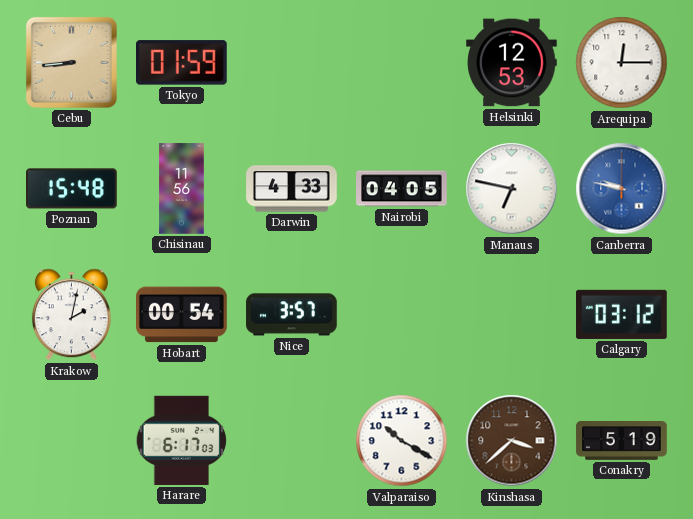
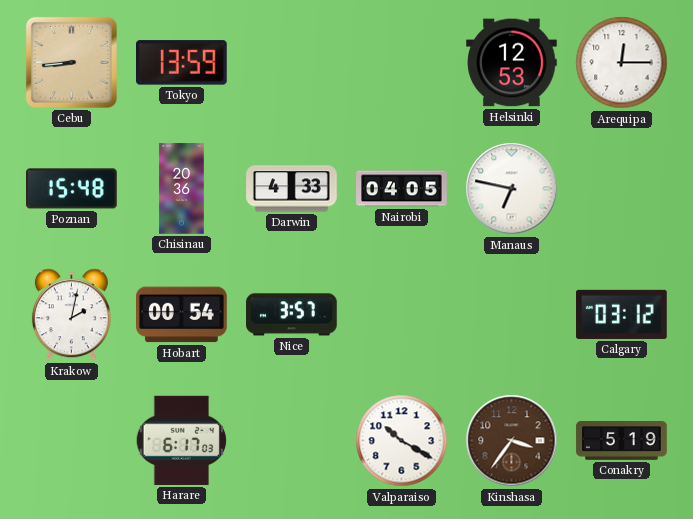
Tokyo: 01:59 -> 13:59
Chisinau: 11:56 -> 20:36
Canberra: 9:47 -> none
Kinshasa: 3:38 -> 3:36
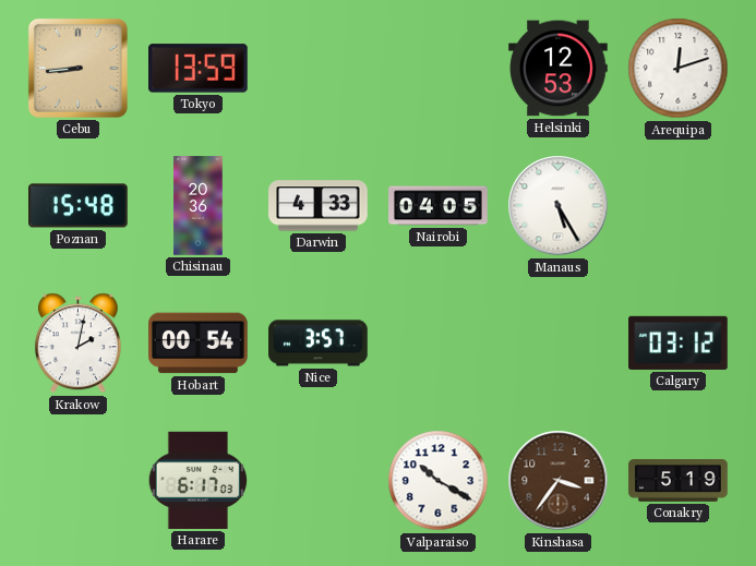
Arequipa: 12:15 -> 12:12
Manaus: 6:47 -> 5:25
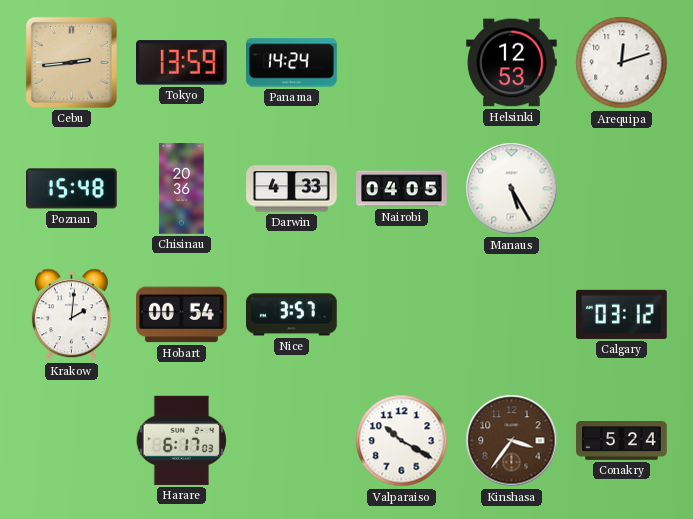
Cebu: 8:44 -> 2:44
Panama: none -> 14:24
Krakow: 2:02 -> 2:01
Conakry: 5:19 -> 5:24
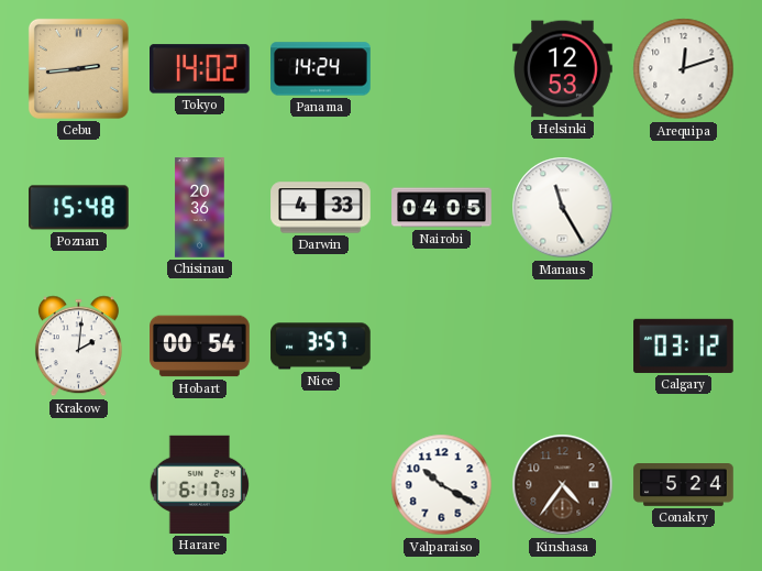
Tokyo: 13:59 -> 14:02
Manaus: 5:25 -> 11:25
Kinshasa: 3:36 -> 4:36
